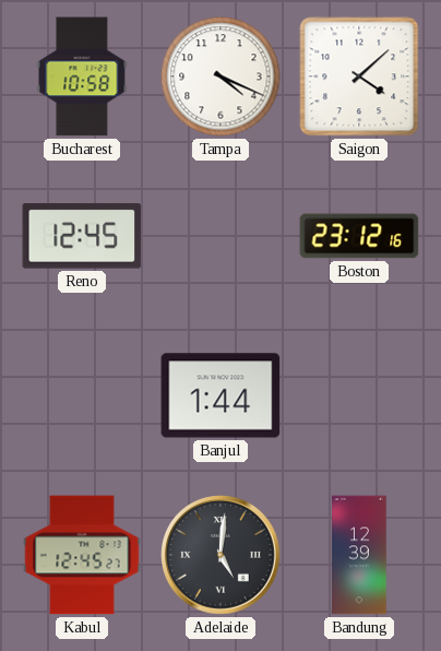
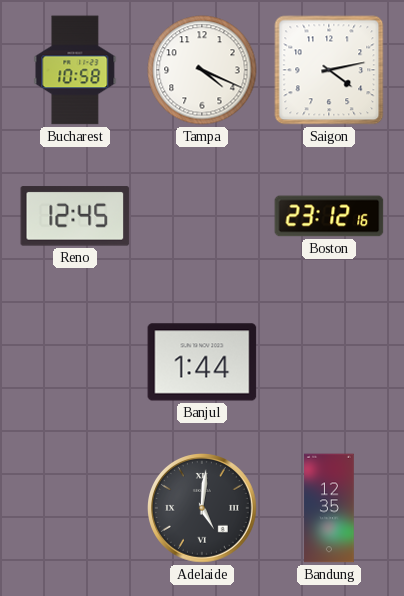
Saigon: 4:08 -> 4:13
Kabul: 12:45 -> none
Bandung: 12:39 -> 12:35
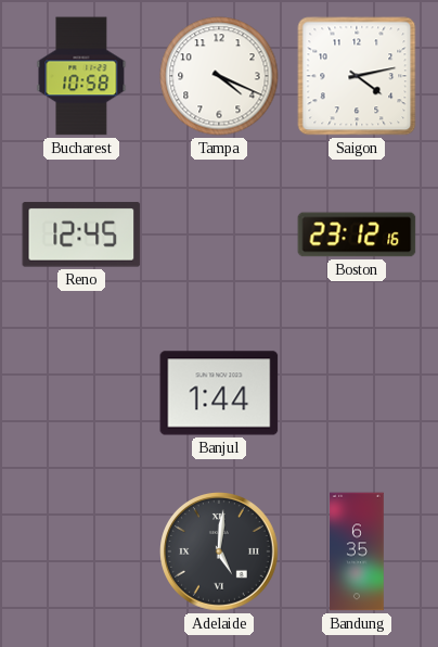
Bandung: 12:35 -> 6:35
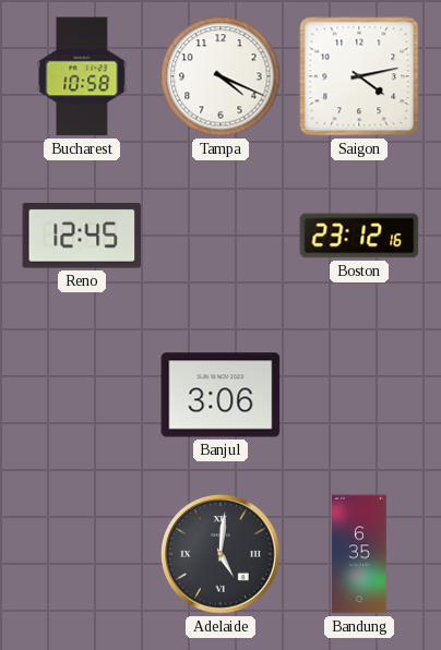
Banjul: 1:44 -> 3:06
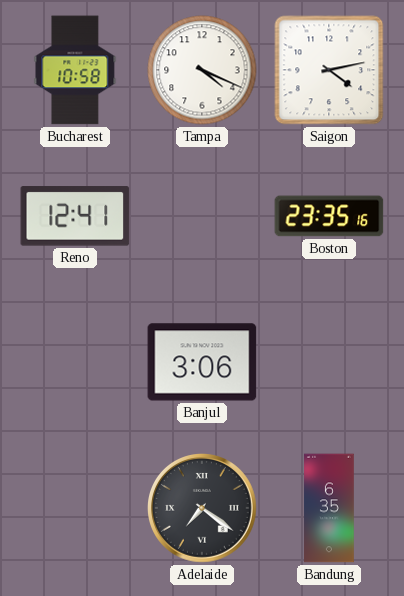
Reno: 12:45 -> 12:41
Boston: 23:12 -> 23:35
Adelaide: 5:01 -> 7:21
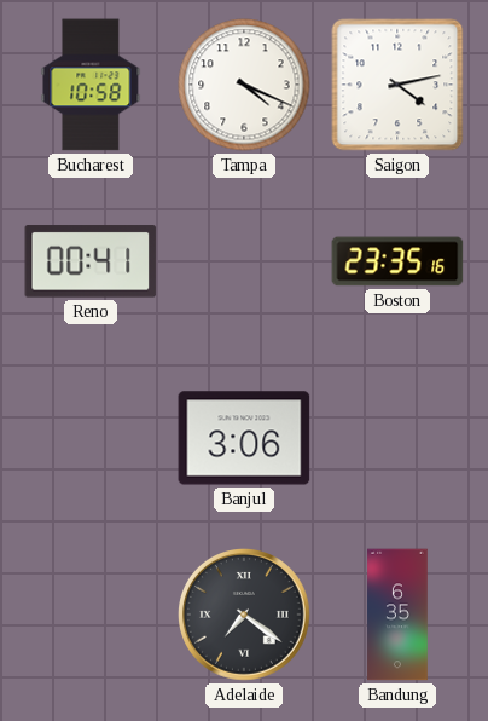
Reno: 12:41 -> 00:41
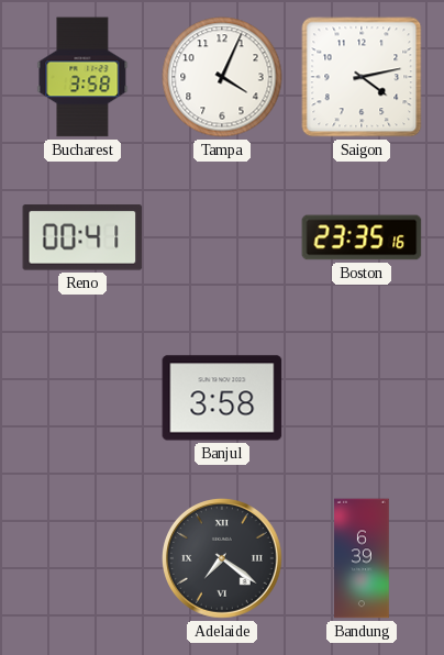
Bucharest: 10:58 -> 3:58
Tampa: 4:19 -> 4:04
Banjul: 3:06 -> 3:58
Bandung: 6:35 -> 6:39
